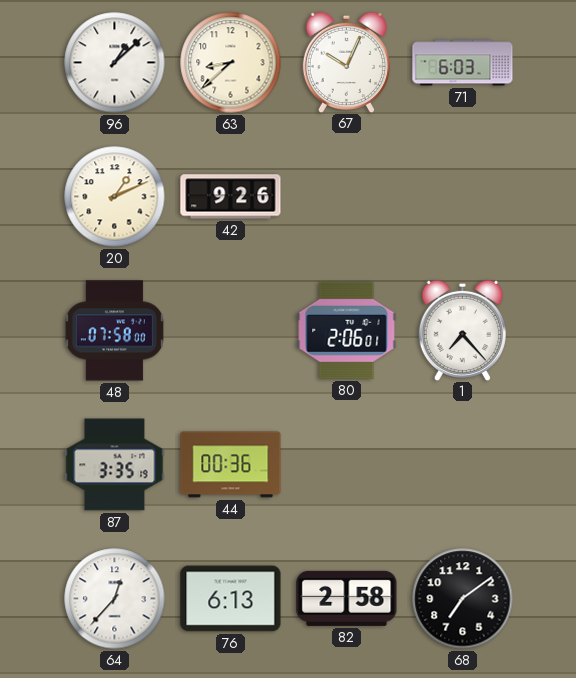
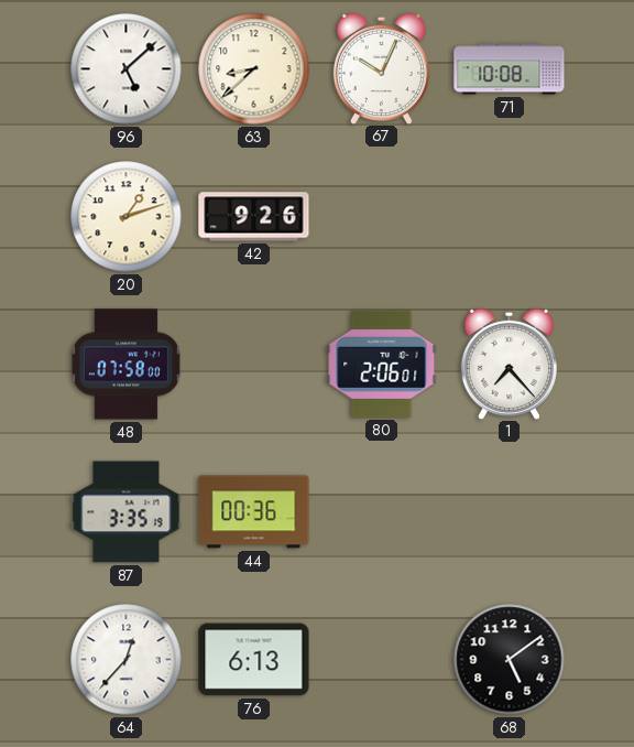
96: 1:08 -> 5:08
71: 6:03 -> 10:08
20: 1:11 -> 1:12
82: 2:58 -> none
68: 7:09 -> 5:09
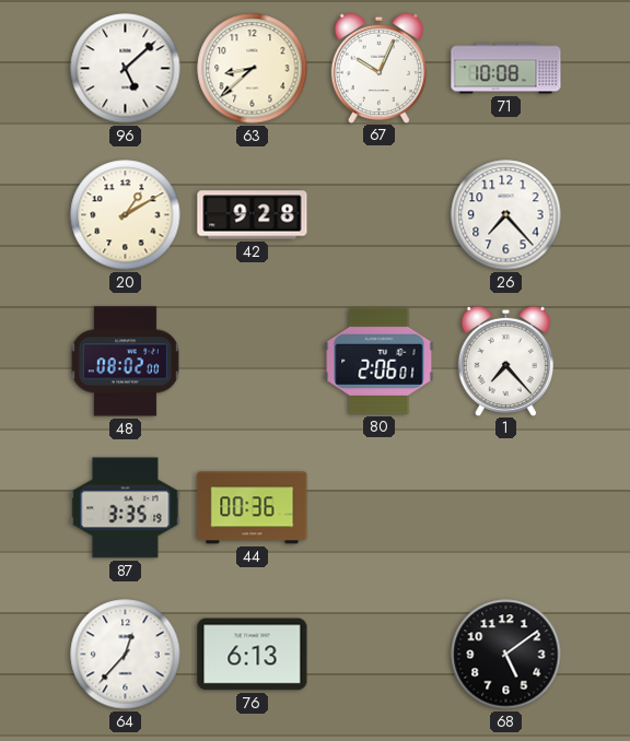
20: 1:12 -> 1:10
42: 9:26 -> 9:28
26: none -> 7:23
48: 07:58 -> 08:02
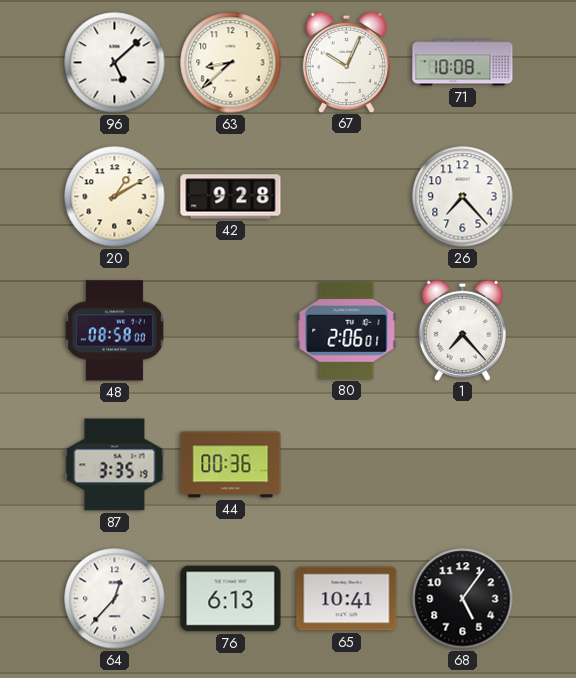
48: 08:02 -> 08:58
65: none -> 10:41
68: 5:09 -> 5:06
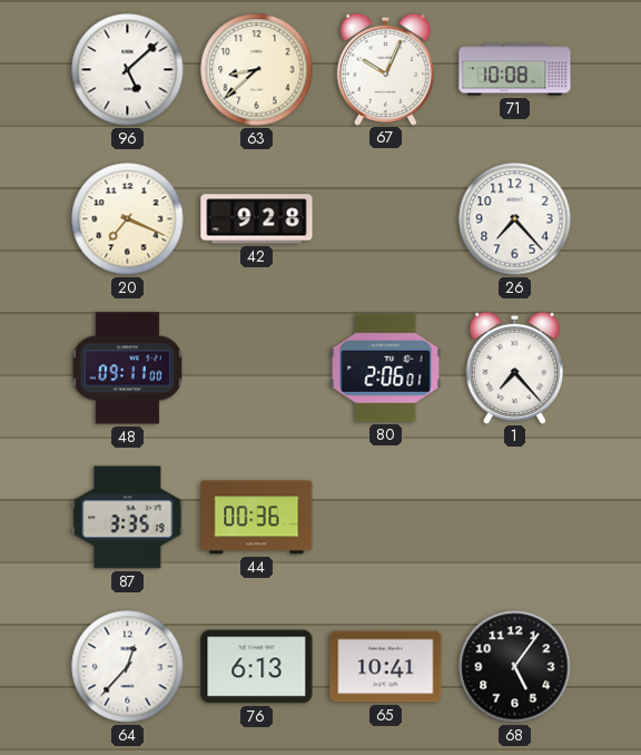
20: 1:10 -> 7:19
48: 08:58 -> 09:11
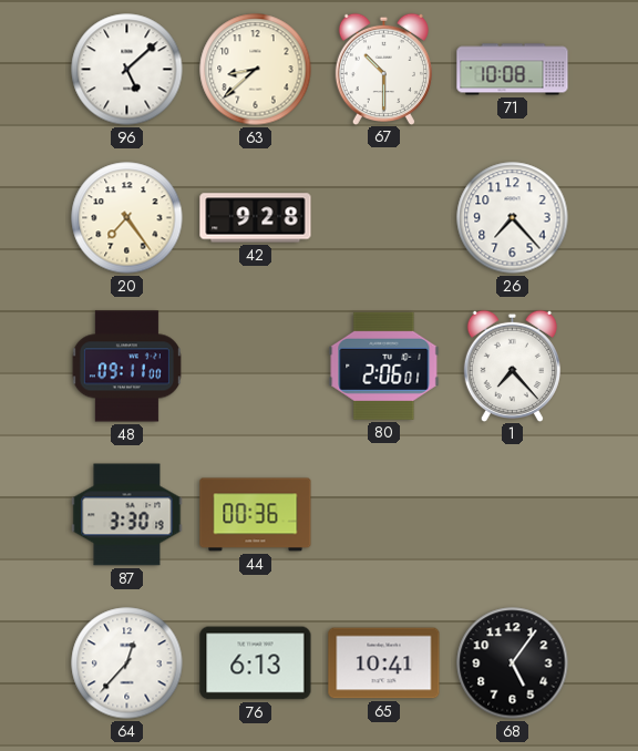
67: 10:04 -> 10:30
20: 7:19 -> 7:24
87: 3:35 -> 3:30
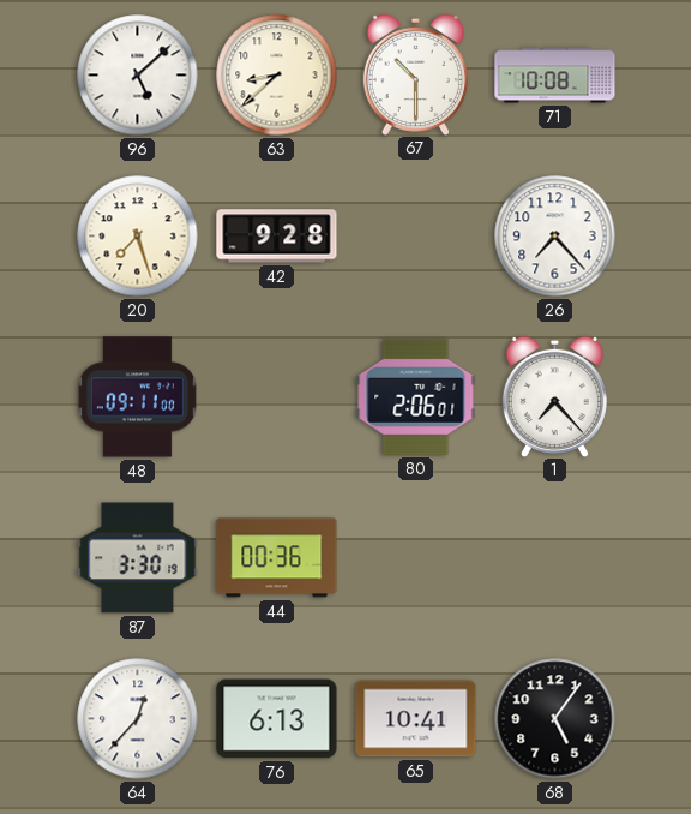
20: 7:24 -> 7:27
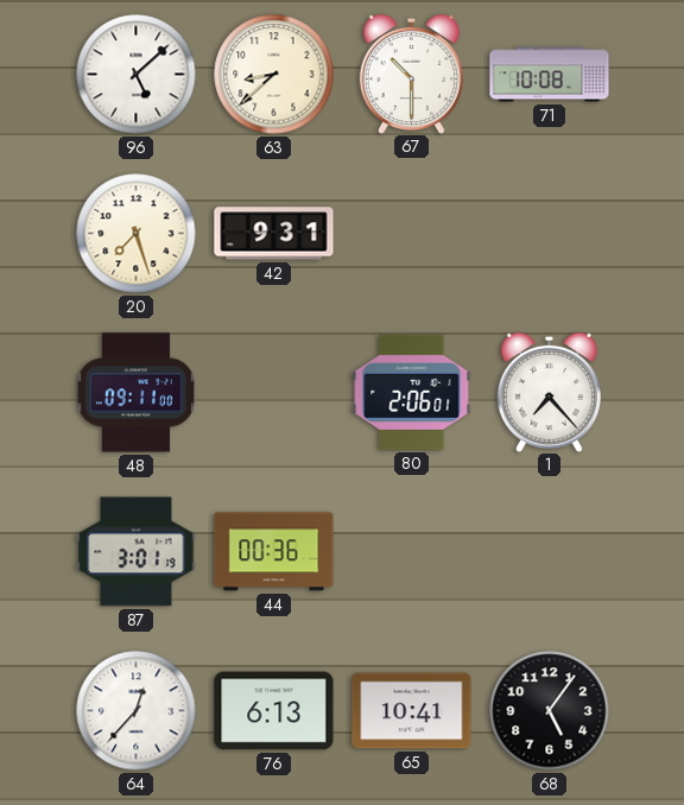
42: 9:28 -> 9:31
26: 7:23 -> none
87: 3:30 -> 3:01
